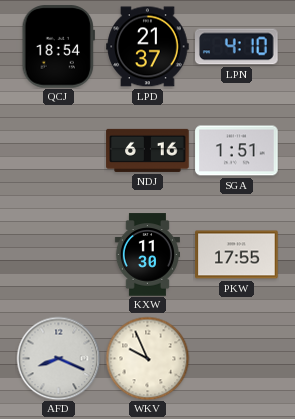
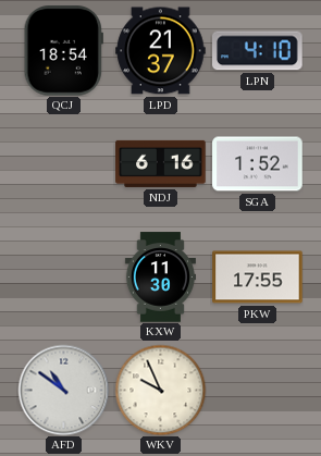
SGA: 1:51 -> 1:52
AFD: 8:19 -> 10:51
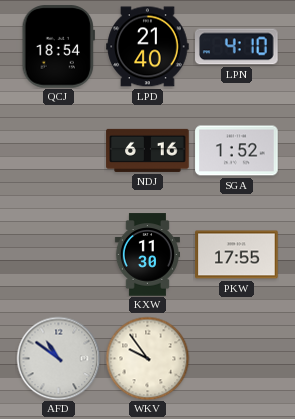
LPD: 21:37 -> 21:40
WKV: 9:56 -> 9:54
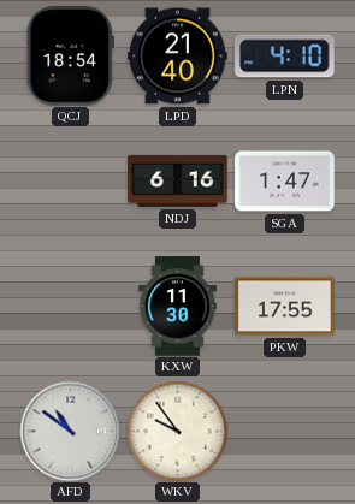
SGA: 1:52 -> 1:47
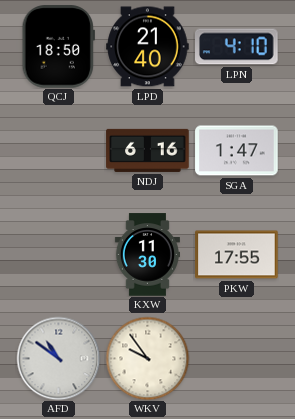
QCJ: 18:54 -> 18:50
